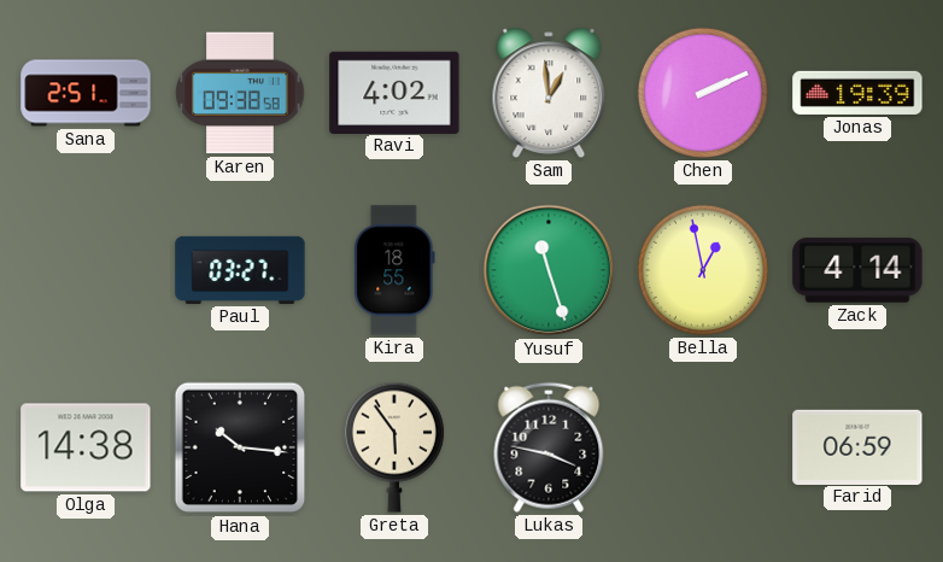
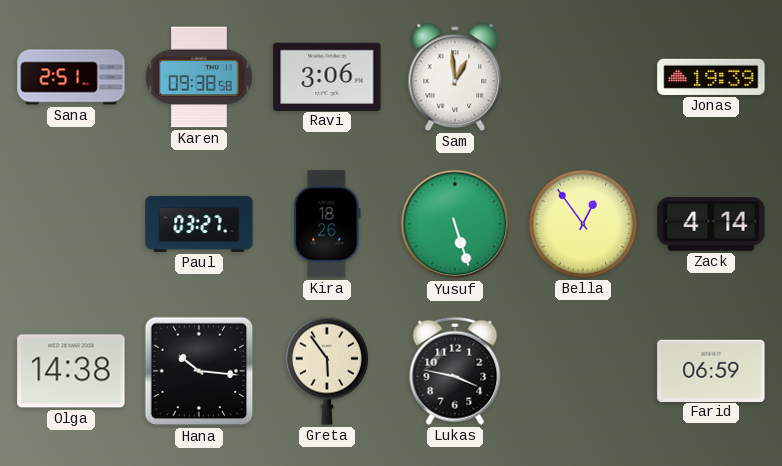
Ravi: 4:02 -> 3:06
Chen: 2:11 -> none
Kira: 18:55 -> 18:26
Yusuf: 11:27 -> 5:27
Bella: 12:58 -> 12:54
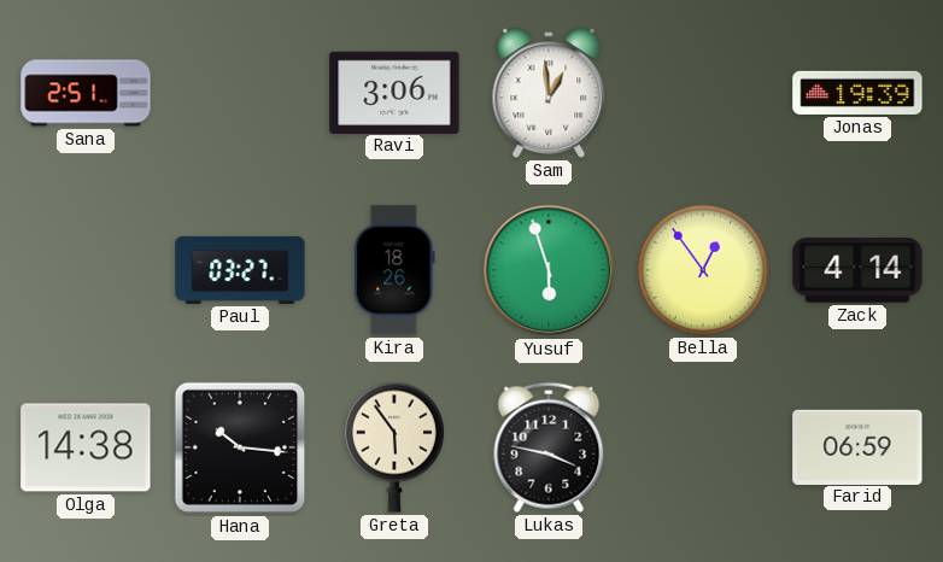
Karen: 09:38 -> none
Yusuf: 5:27 -> 5:57
